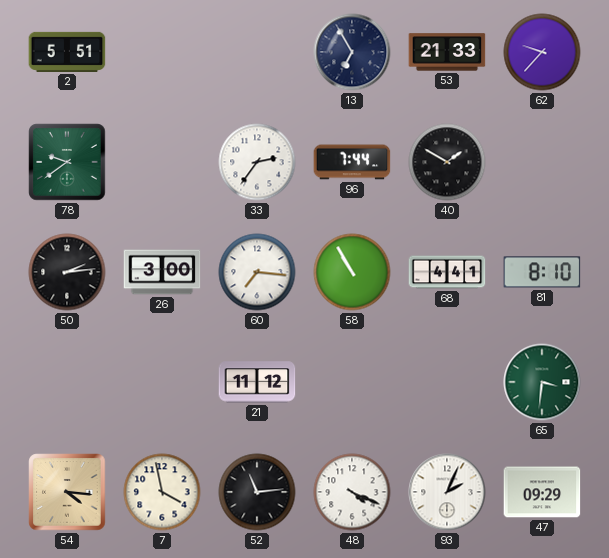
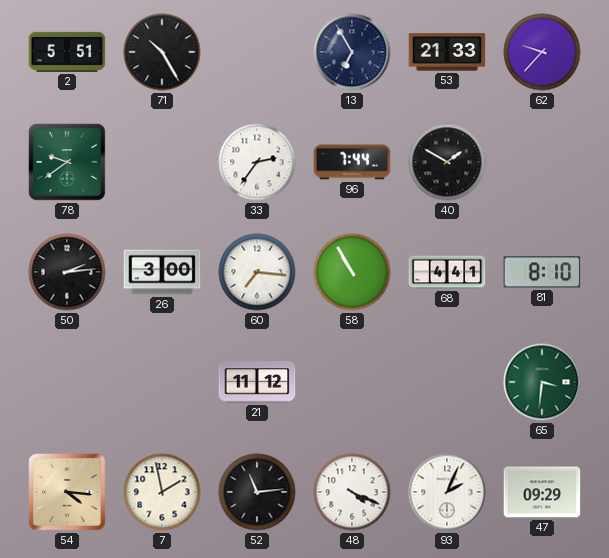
71: none -> 10:25
7: 3:58 -> 1:58
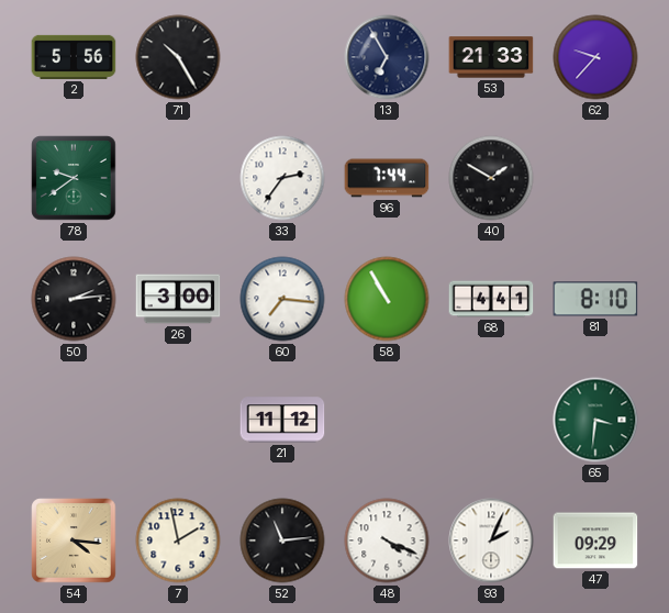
2: 5:51 -> 5:56
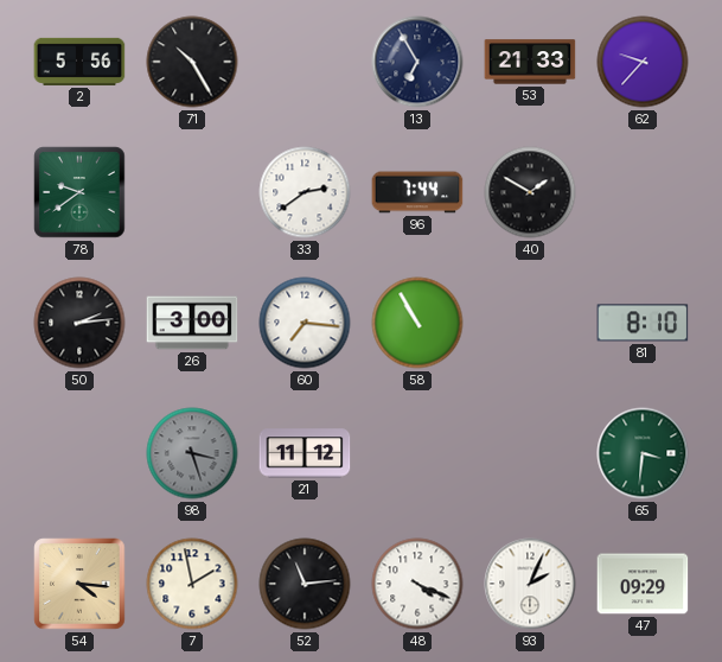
33: 2:36 -> 2:39
68: 4:41 -> none
98: none -> 3:27
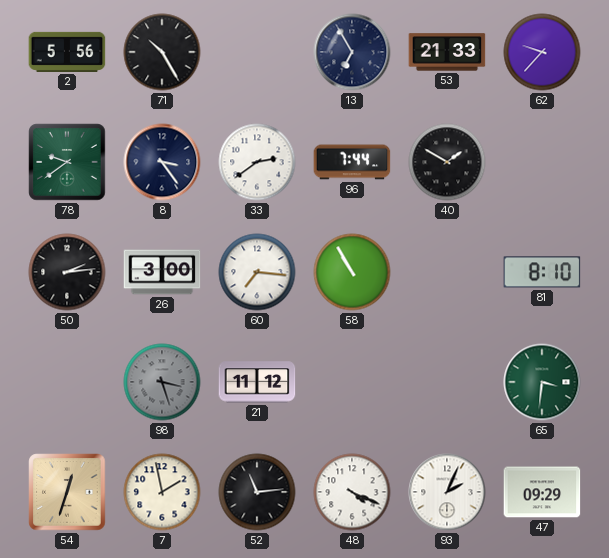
8: none -> 3:24
54: 4:16 -> 12:33
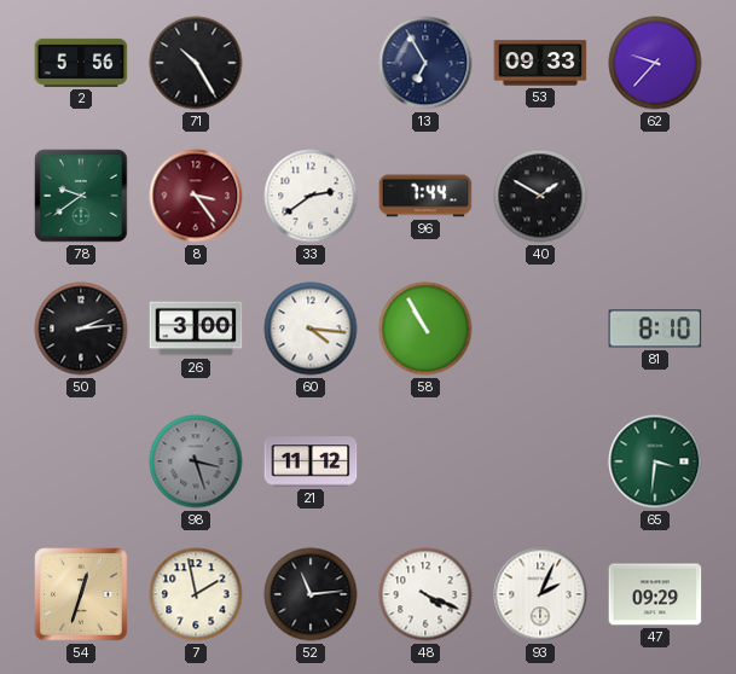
53: 21:33 -> 09:33
8 dial: navy -> burgundy
60: 7:16 -> 4:16
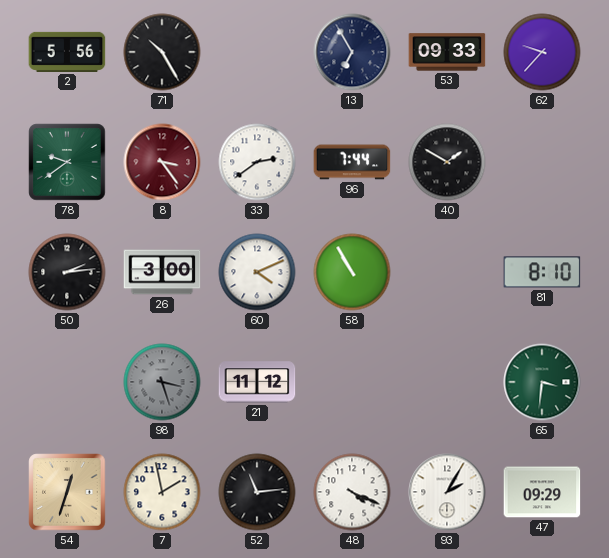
60: 4:16 -> 4:11
93: 2:04 -> 2:05
